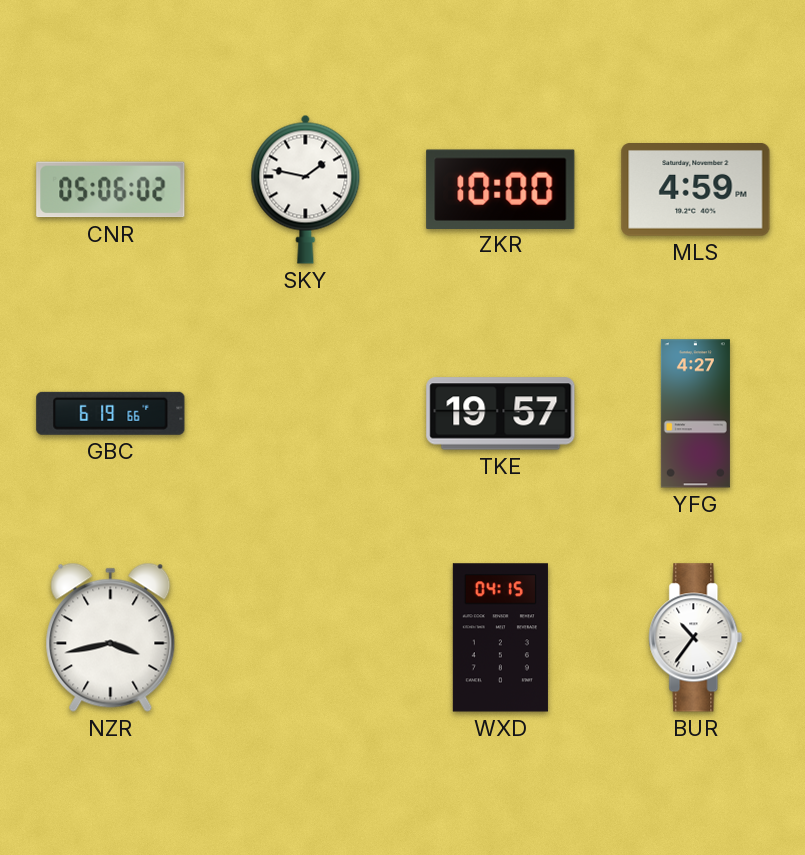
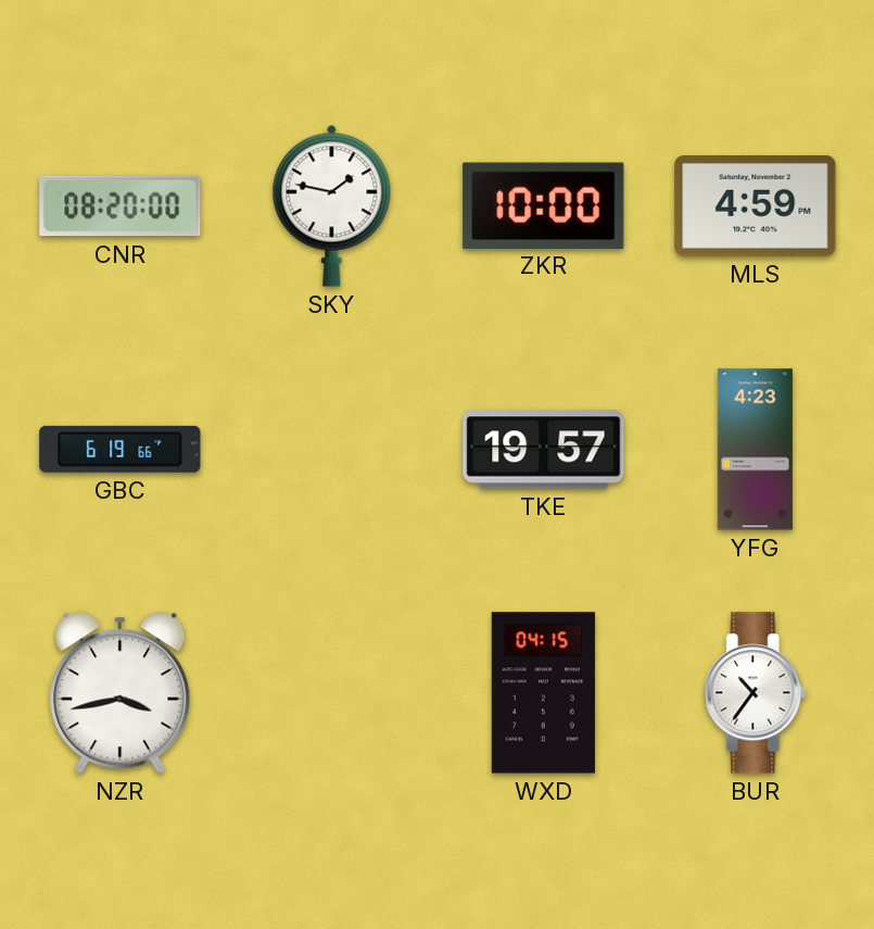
CNR: 05:06 -> 08:20
YFG: 4:27 -> 4:23
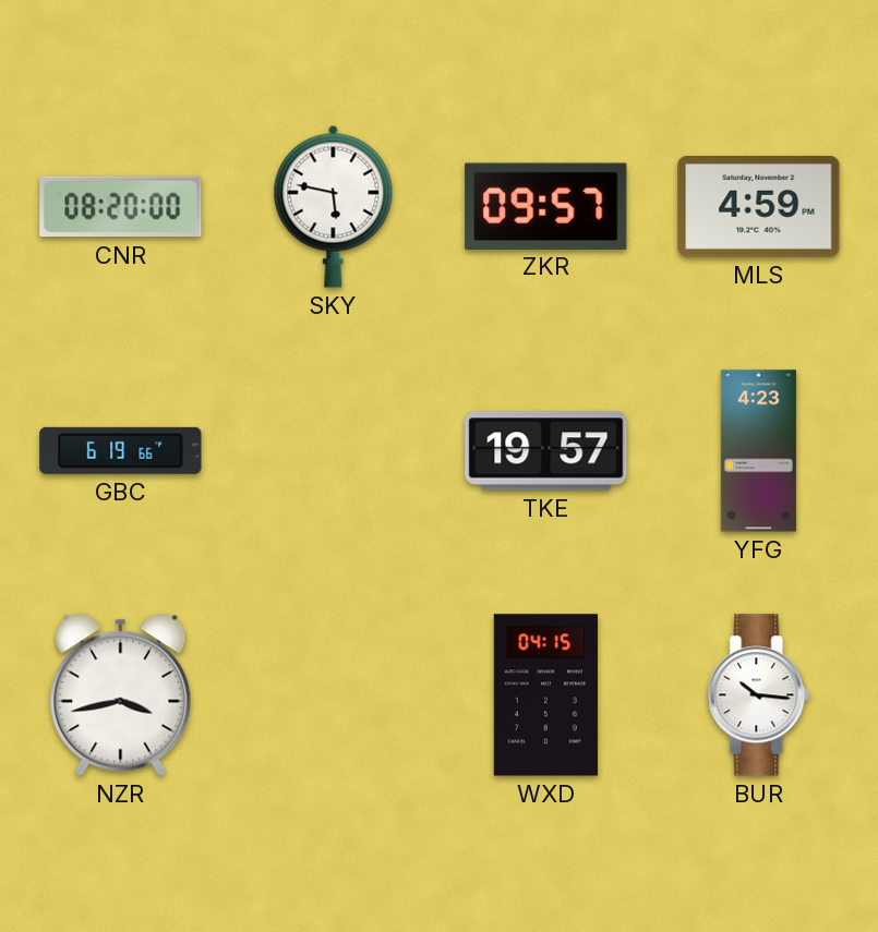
SKY: 1:47 -> 5:47
ZKR: 10:00 -> 09:57
BUR: 10:36 -> 10:16
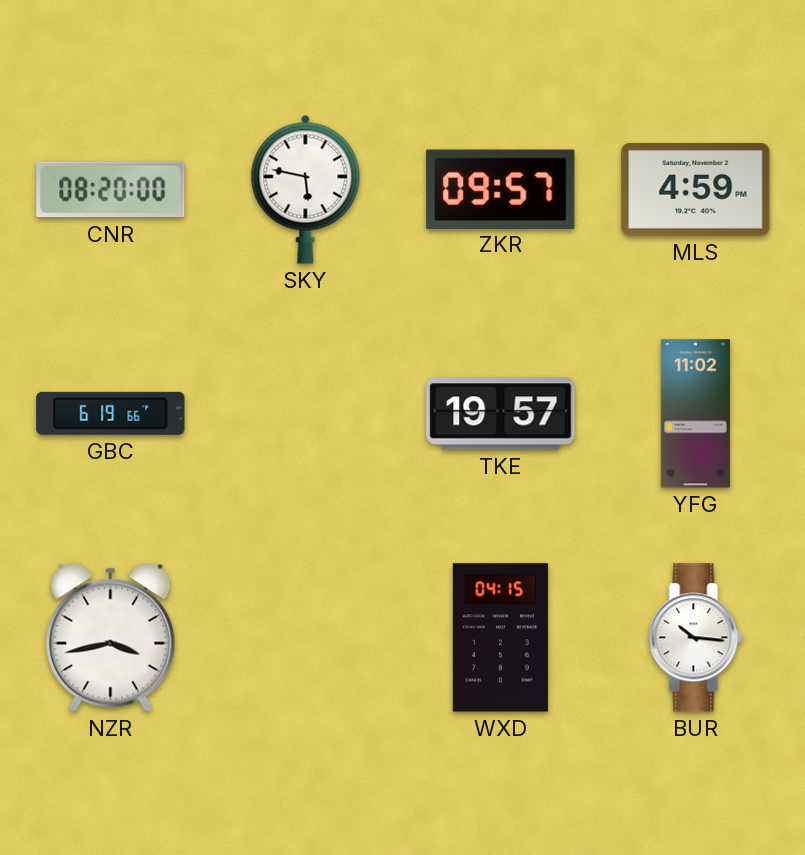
YFG: 4:23 -> 11:02
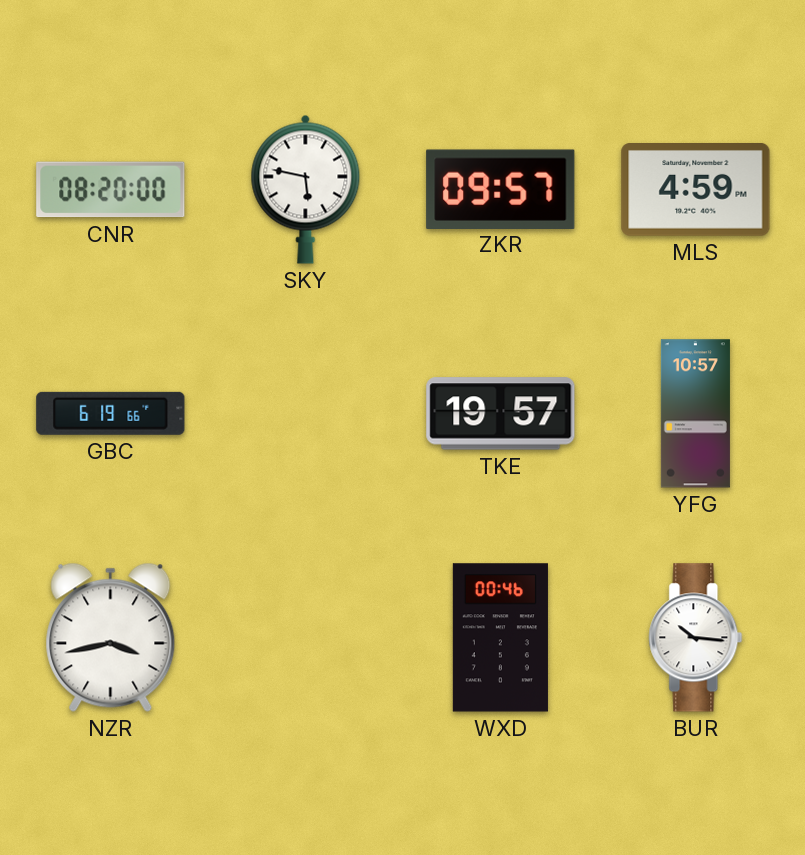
YFG: 11:02 -> 10:57
WXD: 04:15 -> 00:46
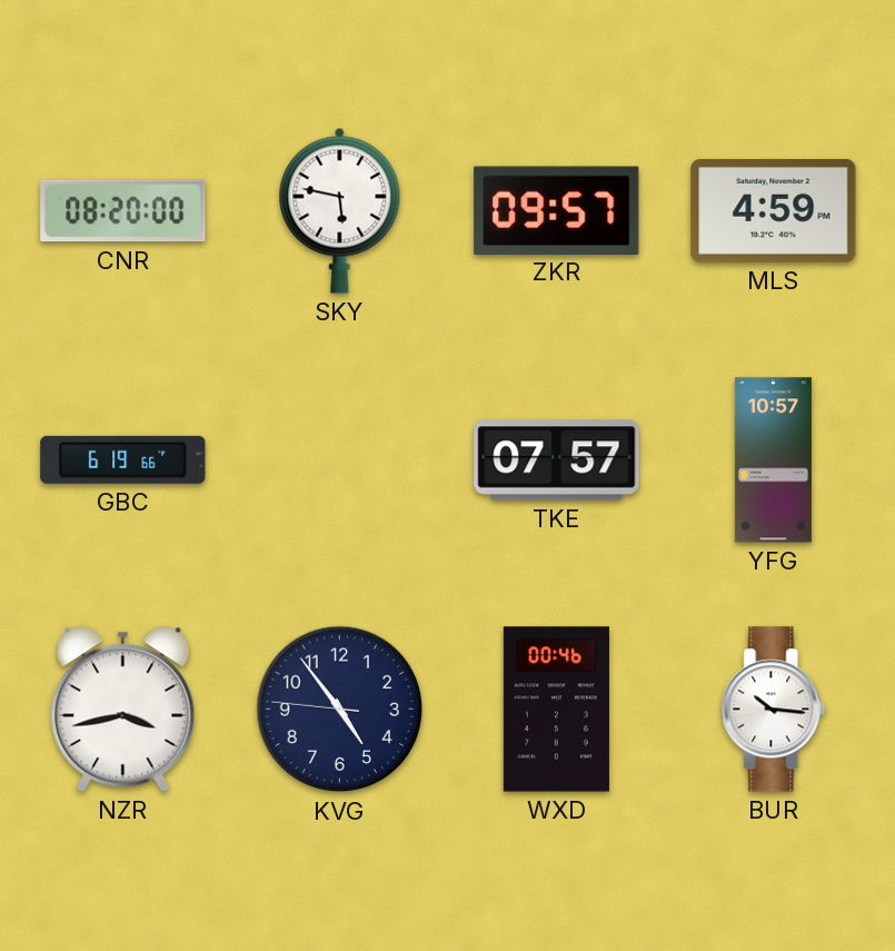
TKE: 19:57 -> 07:57
KVG: none -> 4:53
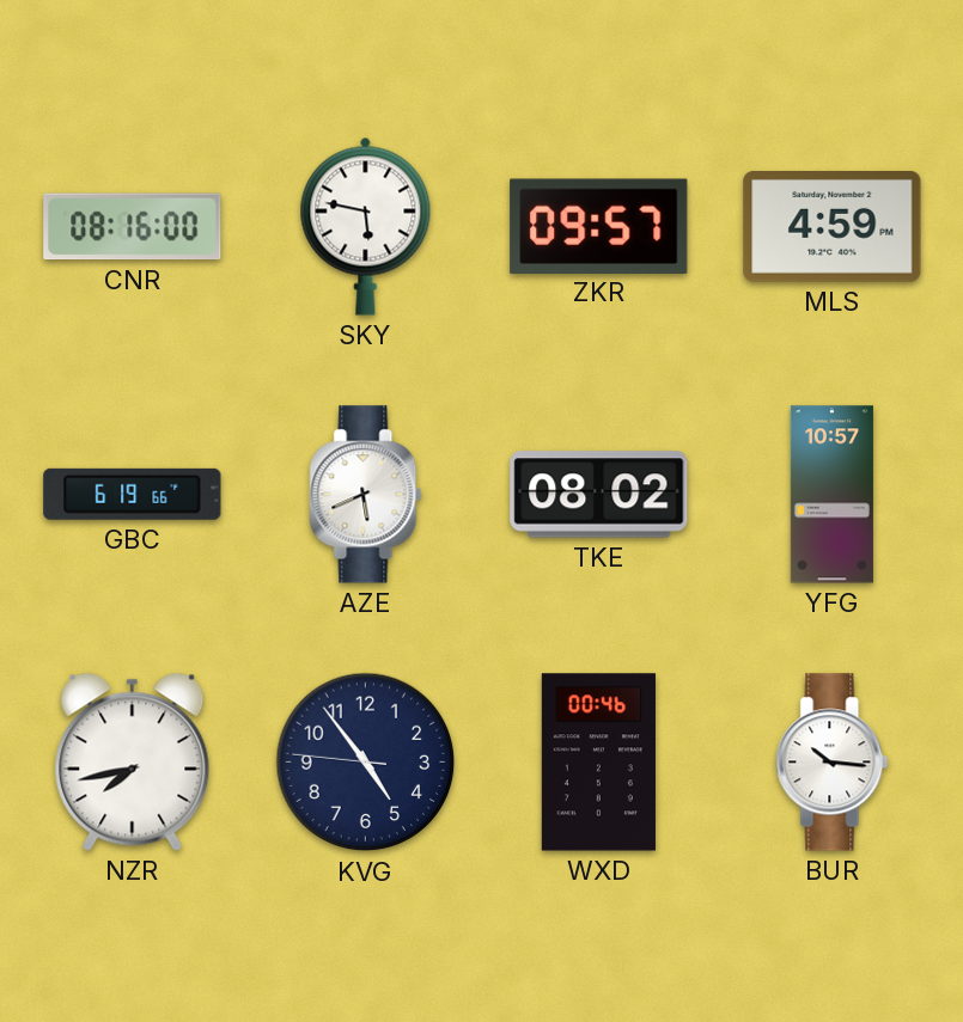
CNR: 08:20 -> 08:16
AZE: none -> 5:41
TKE: 07:57 -> 08:02
NZR: 3:43 -> 7:43
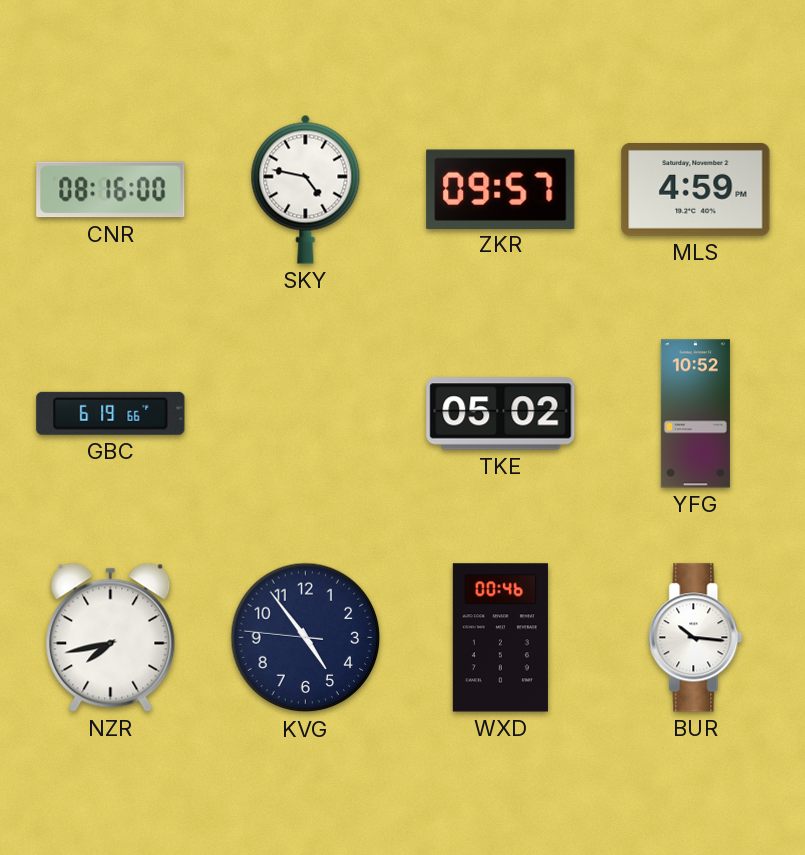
SKY: 5:47 -> 4:47
AZE: 5:41 -> none
TKE: 08:02 -> 05:02
YFG: 10:57 -> 10:52
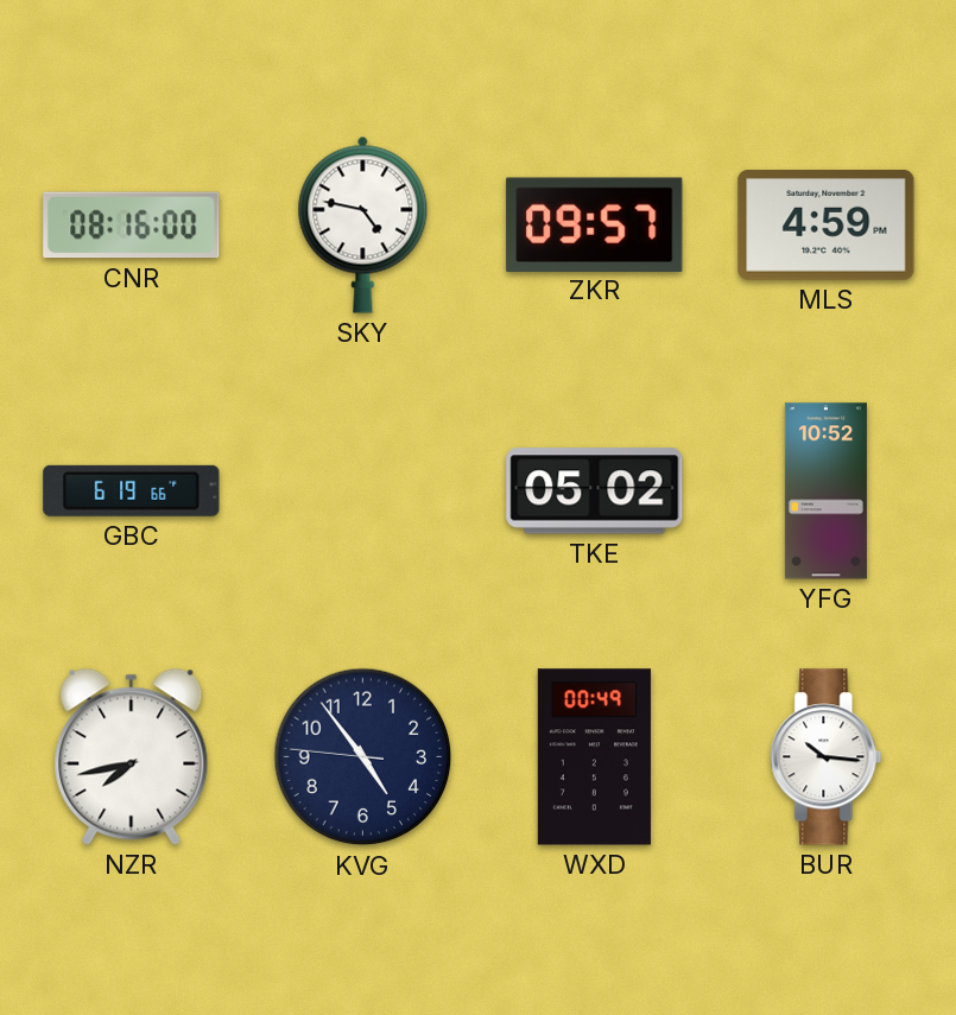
WXD: 00:46 -> 00:49
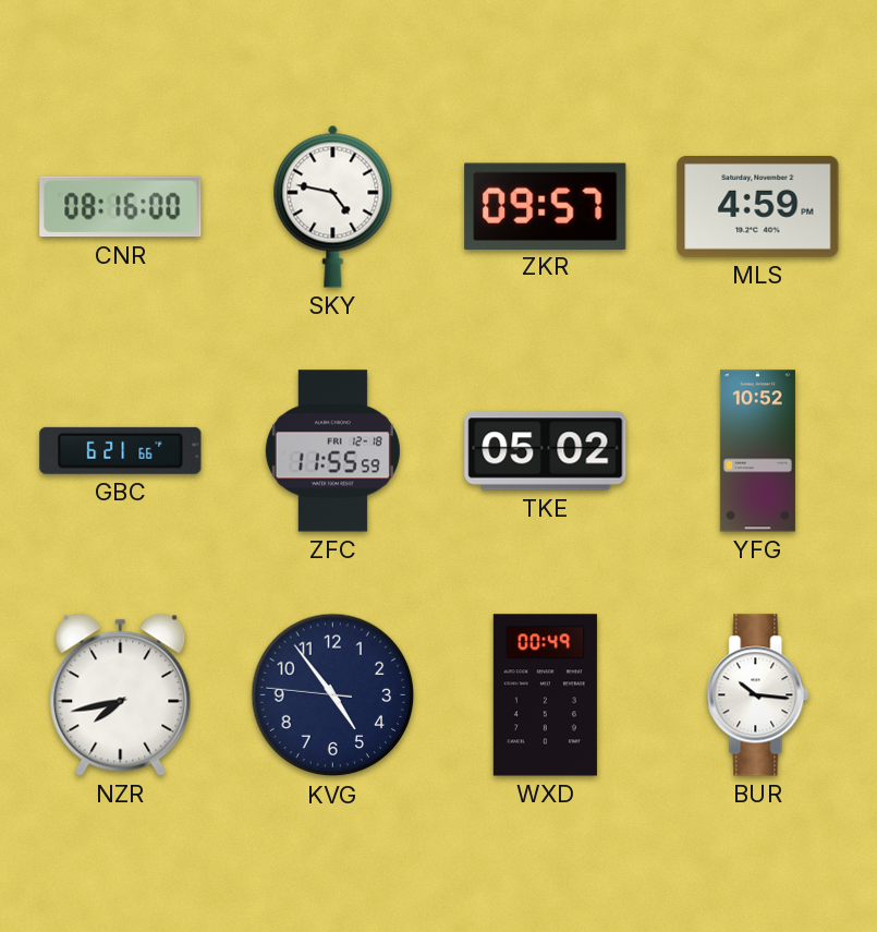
GBC: 6:19 -> 6:21
ZFC: none -> 11:55
